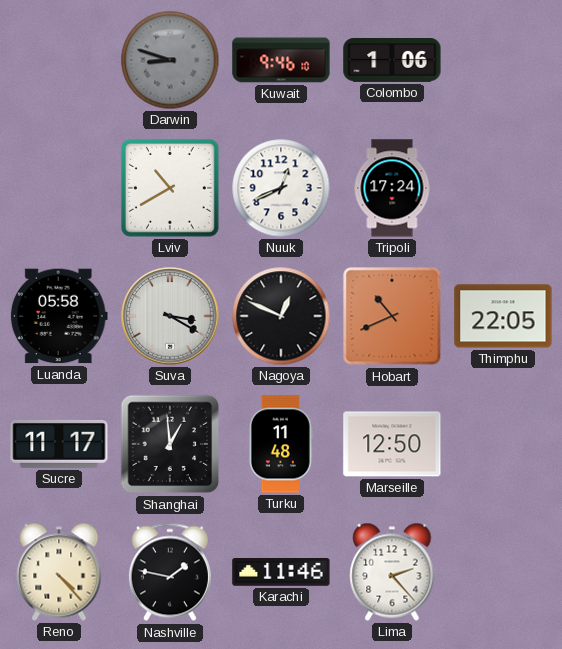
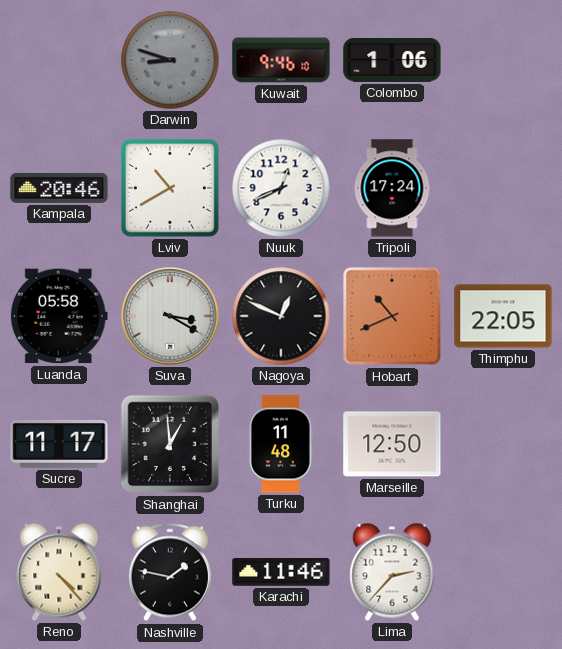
Kampala: none -> 20:46
Lima: 2:23 -> 2:37
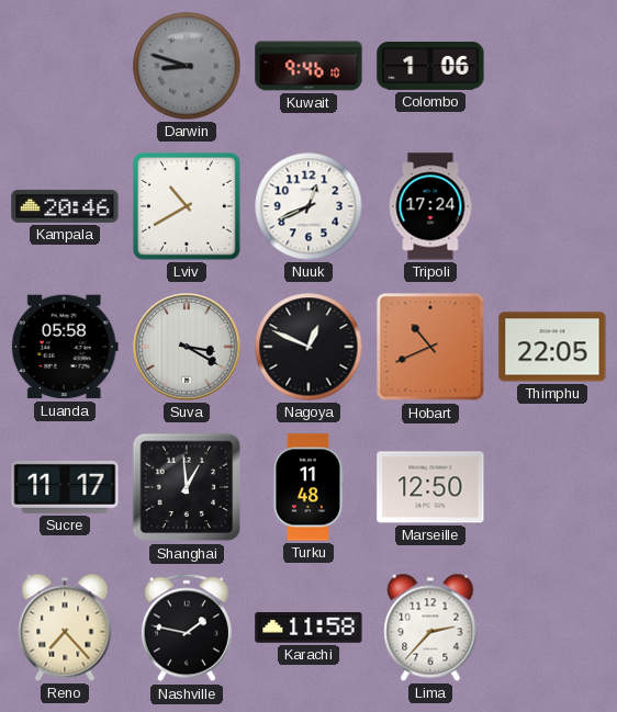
Reno: 4:23 -> 7:23
Karachi: 11:46 -> 11:58
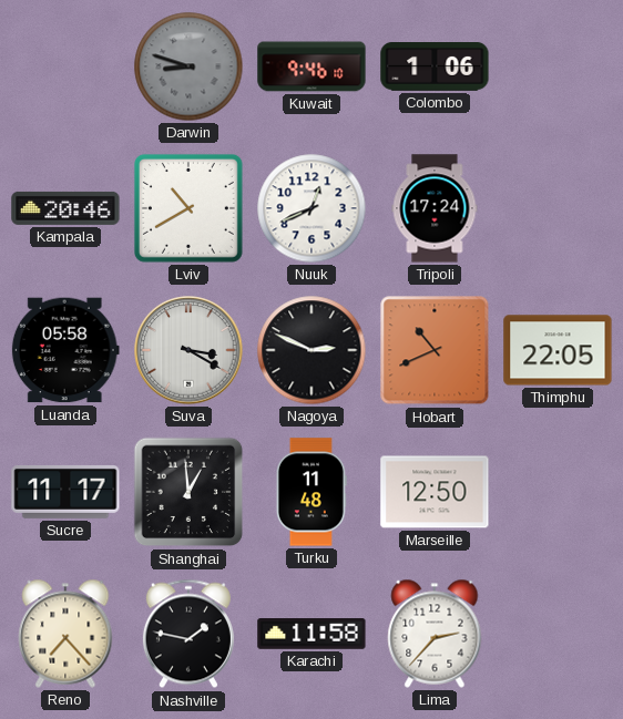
Nagoya: 12:49 -> 2:49
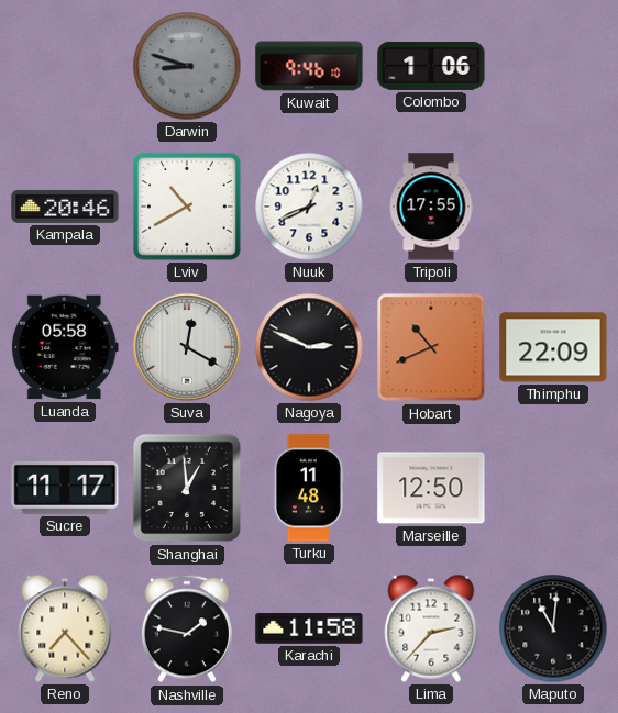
Tripoli: 17:24 -> 17:55
Suva: 3:20 -> 12:20
Thimphu: 22:05 -> 22:09
Maputo: none -> 11:01
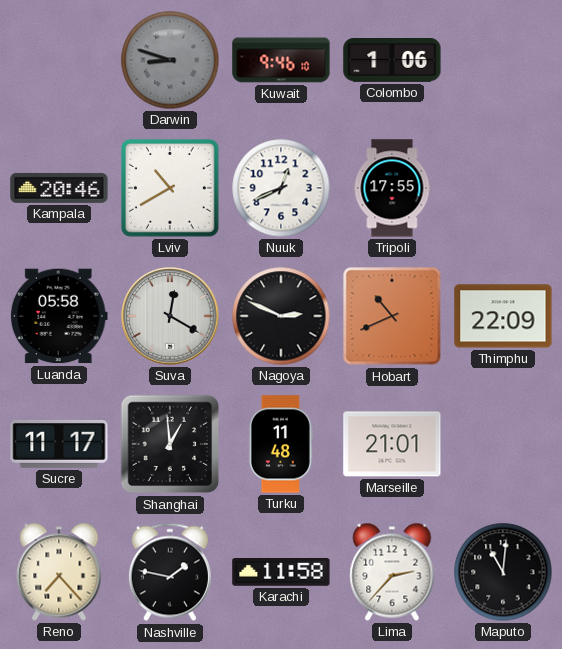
Marseille: 12:50 -> 21:01
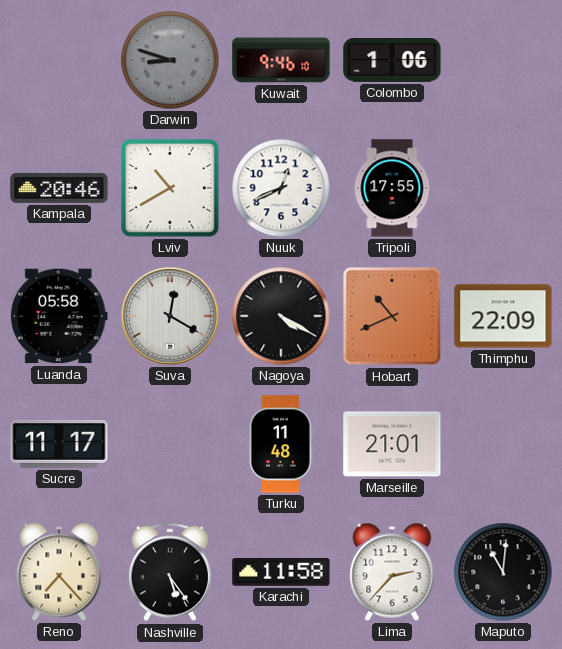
Nagoya: 2:49 -> 4:20
Shanghai: 12:59 -> none
Nashville: 1:47 -> 5:24
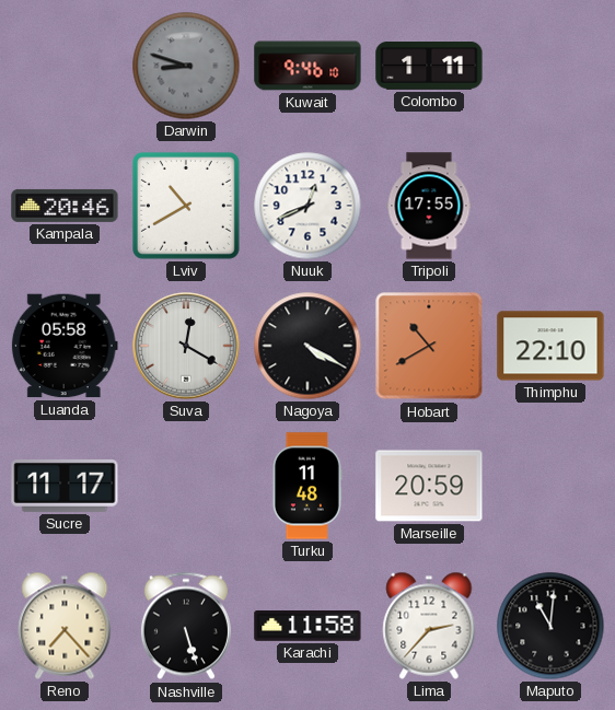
Colombo: 1:06 -> 1:11
Hobart: 10:41 -> 10:40
Thimphu: 22:09 -> 22:10
Marseille: 21:01 -> 20:59
Nashville: 5:24 -> 5:27
